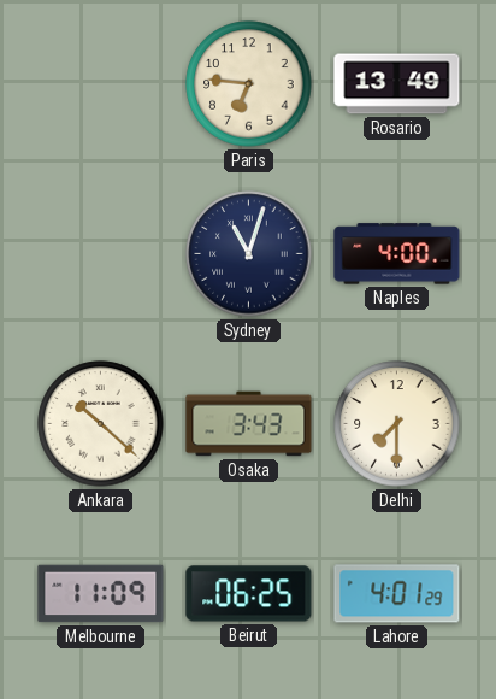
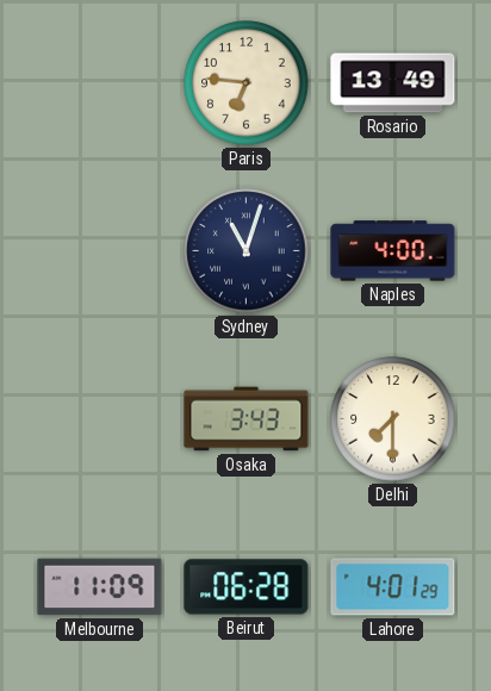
Ankara: 10:22 -> none
Beirut: 06:25 -> 06:28
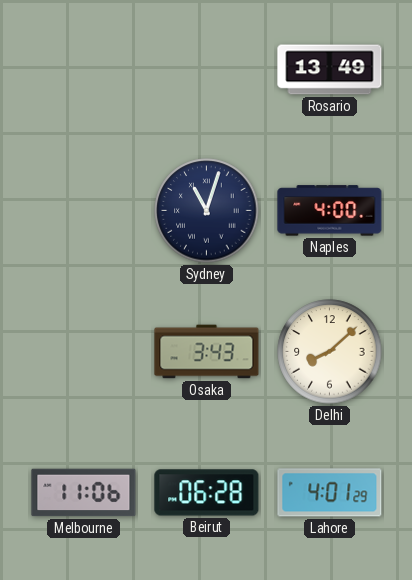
Paris: 6:46 -> none
Delhi: 7:30 -> 8:08
Melbourne: 11:09 -> 11:06
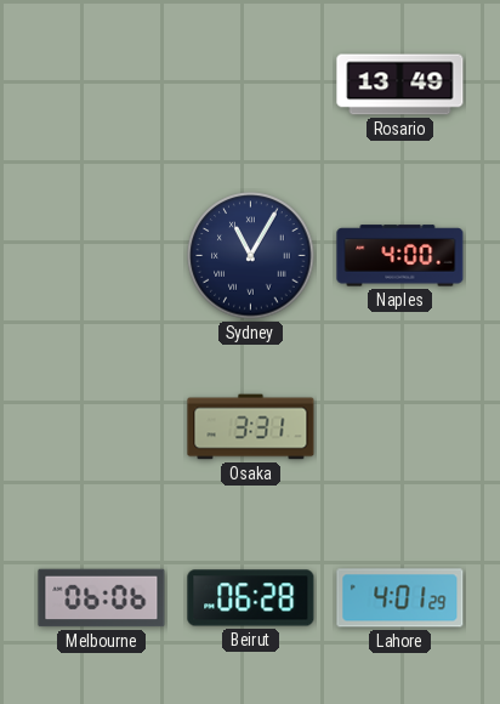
Sydney: 11:03 -> 11:05
Osaka: 3:43 -> 3:31
Delhi: 8:08 -> none
Melbourne: 11:06 -> 06:06
